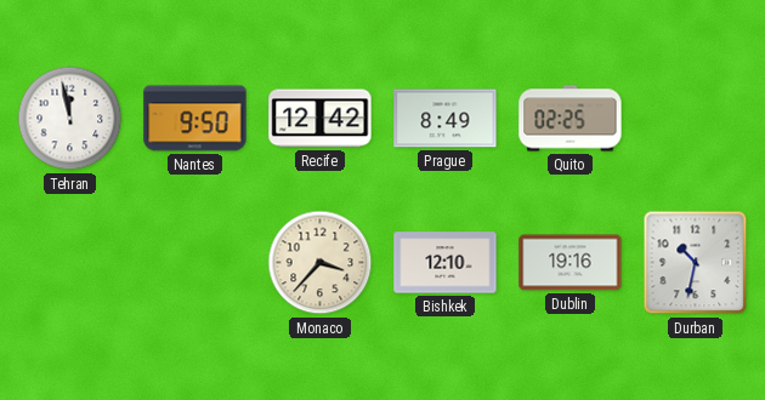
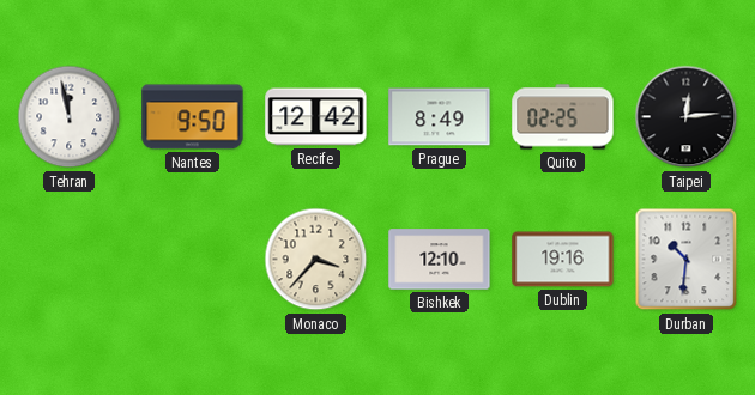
Taipei: none -> 12:14
Durban: 10:32 -> 10:31
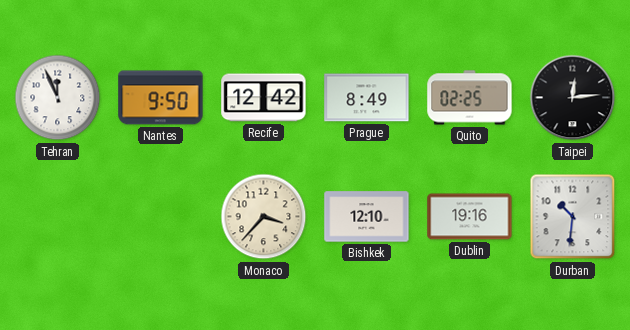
Tehran: 11:58 -> 11:56
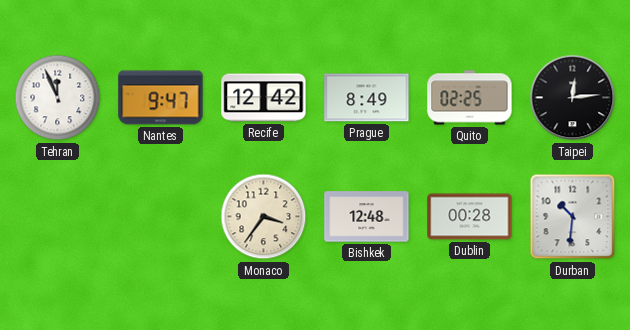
Nantes: 9:50 -> 9:47
Monaco: 3:37 -> 3:36
Bishkek: 12:10 -> 12:48
Dublin: 19:16 -> 00:28
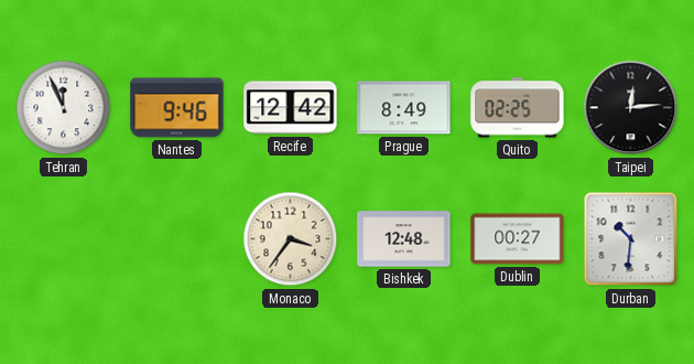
Nantes: 9:47 -> 9:46
Dublin: 00:28 -> 00:27
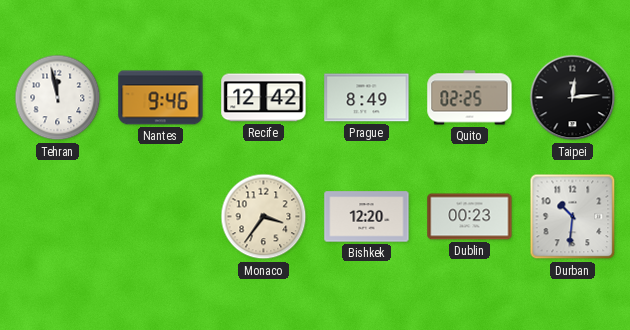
Tehran: 11:56 -> 11:58
Bishkek: 12:48 -> 12:20
Dublin: 00:27 -> 00:23
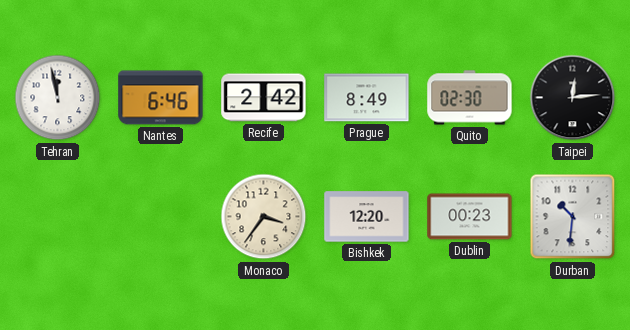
Nantes: 9:46 -> 6:46
Recife: 12:42 -> 2:42
Quito: 02:25 -> 02:30
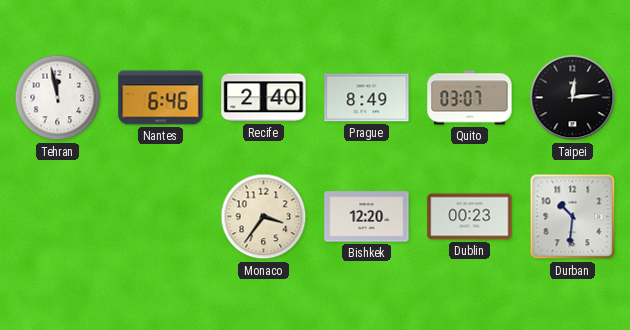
Recife: 2:42 -> 2:40
Quito: 02:30 -> 03:07
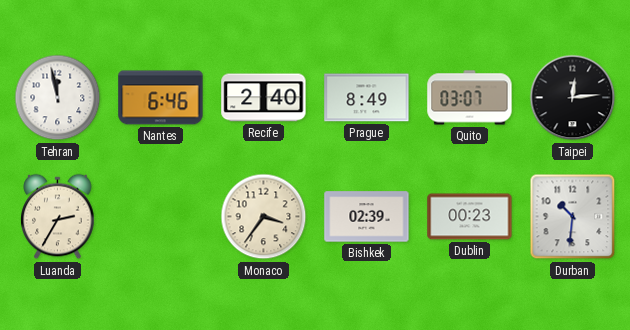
Luanda: none -> 2:35
Bishkek: 12:20 -> 02:39
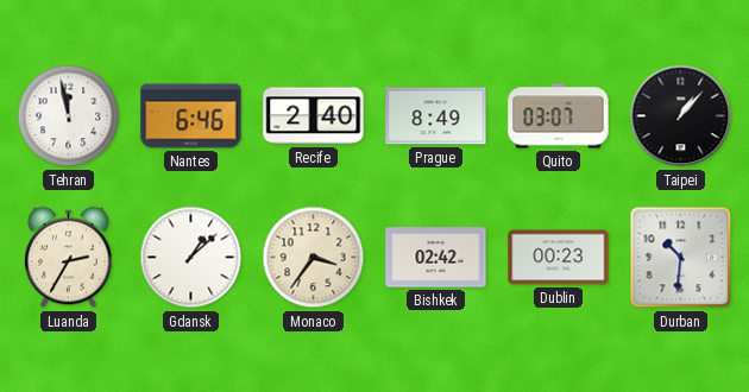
Taipei: 12:14 -> 1:07
Gdansk: none -> 1:08
Bishkek: 02:39 -> 02:42
